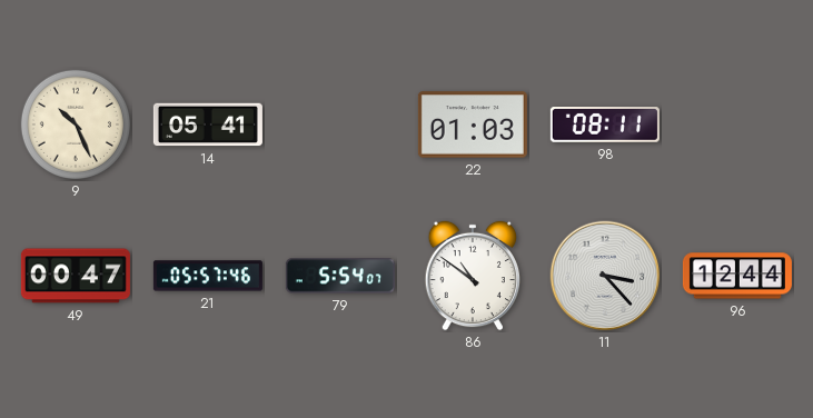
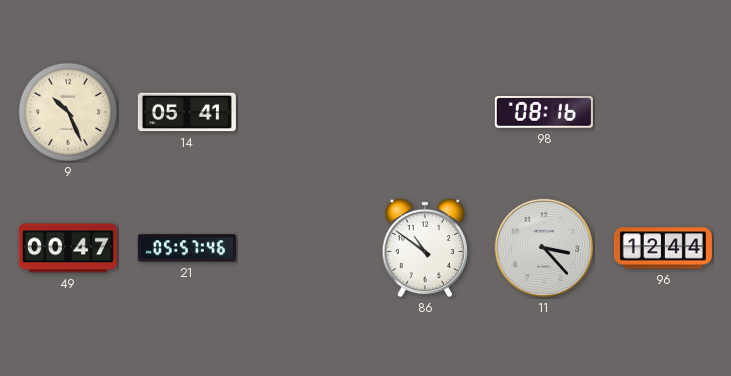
22: 01:03 -> none
98: 08:11 -> 08:16
79: 5:54 -> none
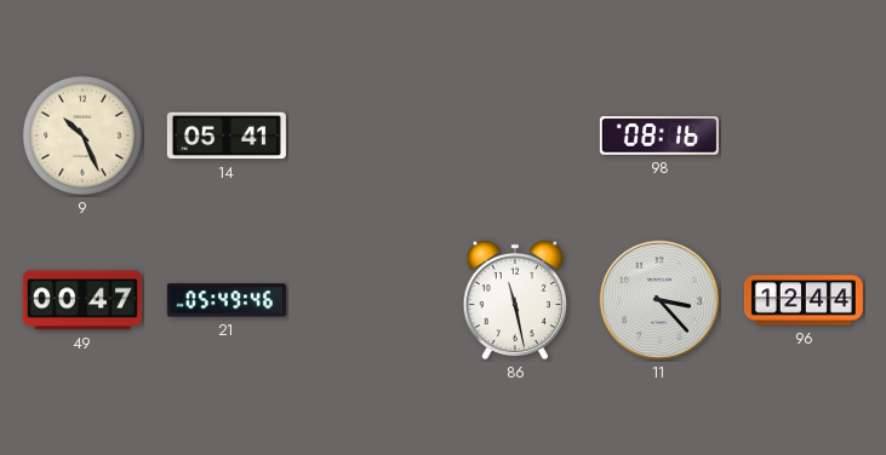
21: 05:57 -> 05:49
86: 10:51 -> 11:28
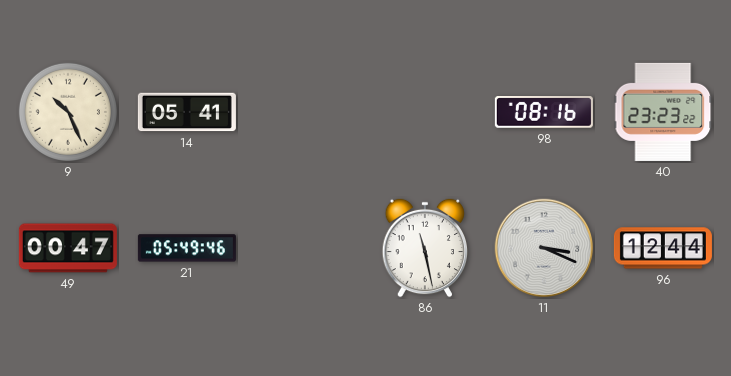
40: none -> 23:23
11: 3:23 -> 3:19
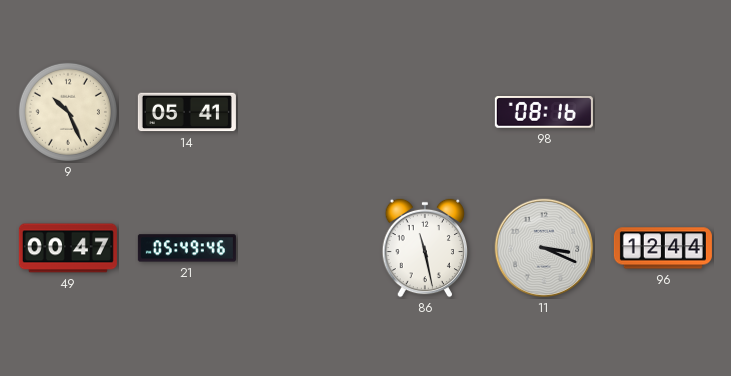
40: 23:23 -> none
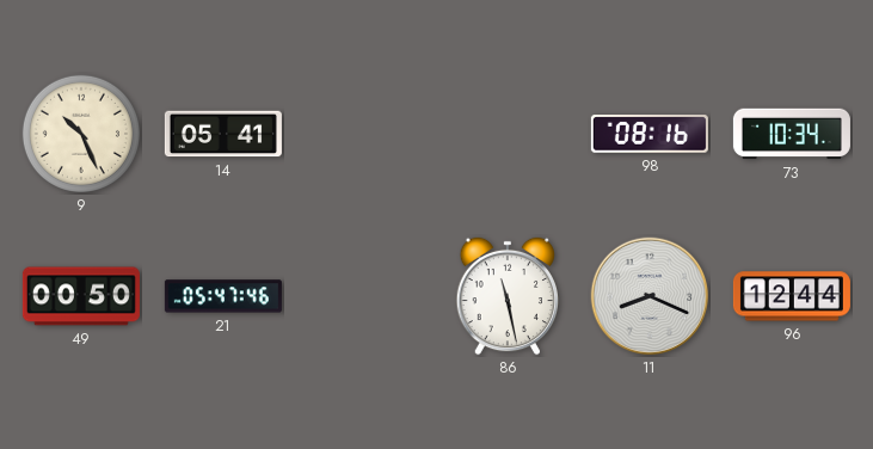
73: none -> 10:34
49: 00:47 -> 00:50
21: 05:49 -> 05:47
11: 3:19 -> 8:19
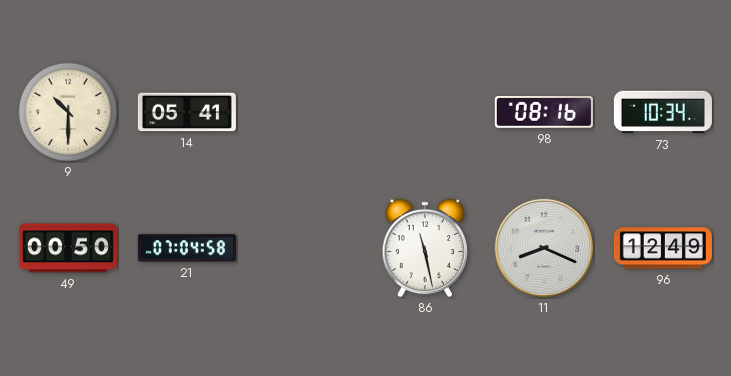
9: 10:26 -> 10:30
21: 05:47 -> 07:04
96: 12:44 -> 12:49
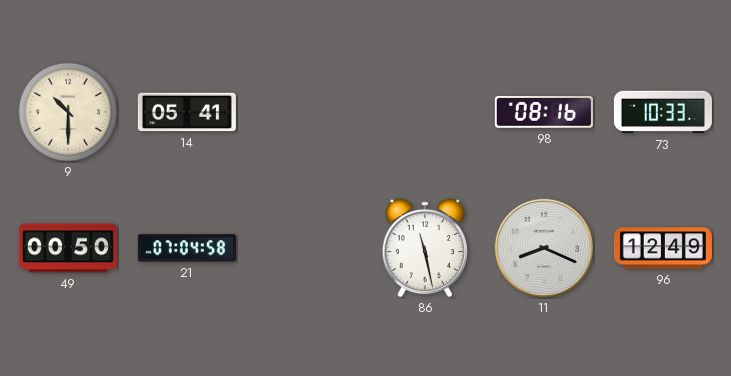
73: 10:34 -> 10:33
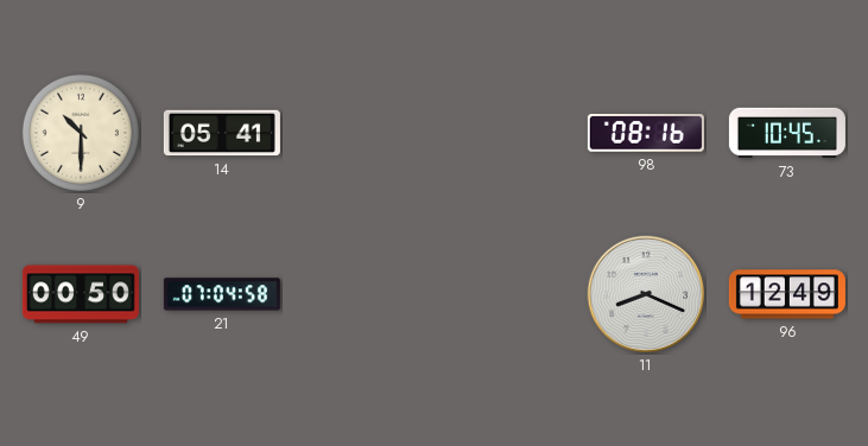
73: 10:33 -> 10:45
86: 11:28 -> none
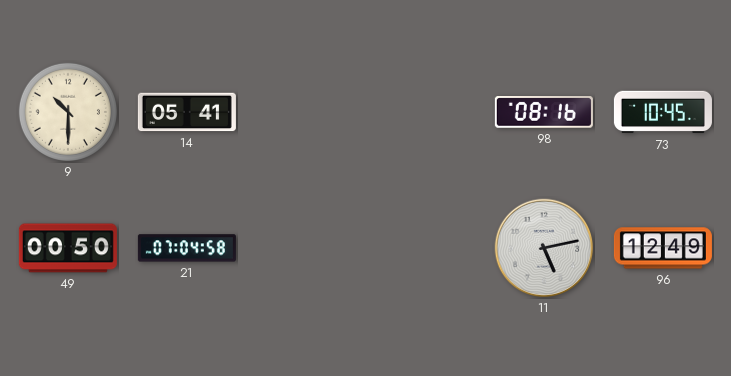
11: 8:19 -> 5:13
